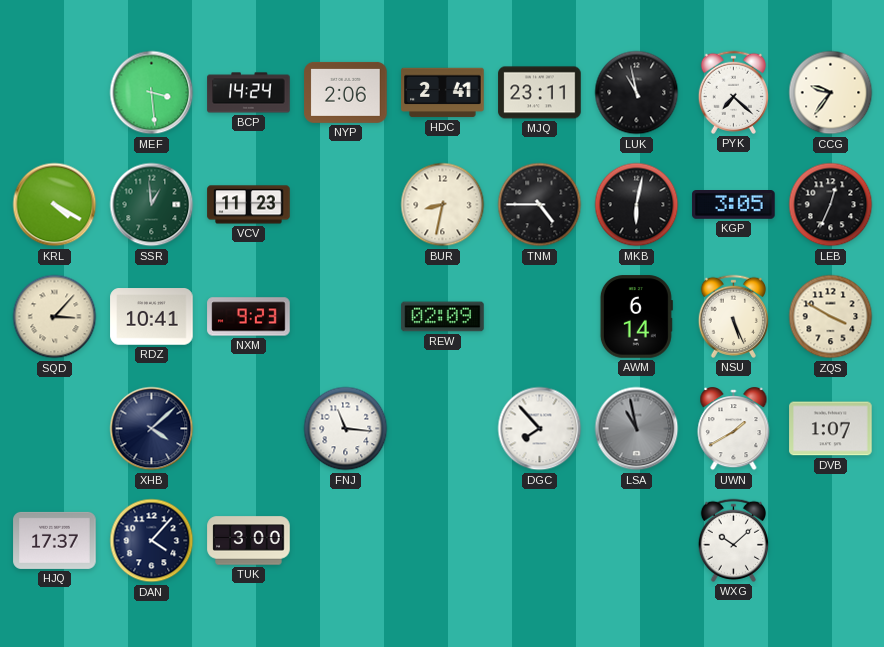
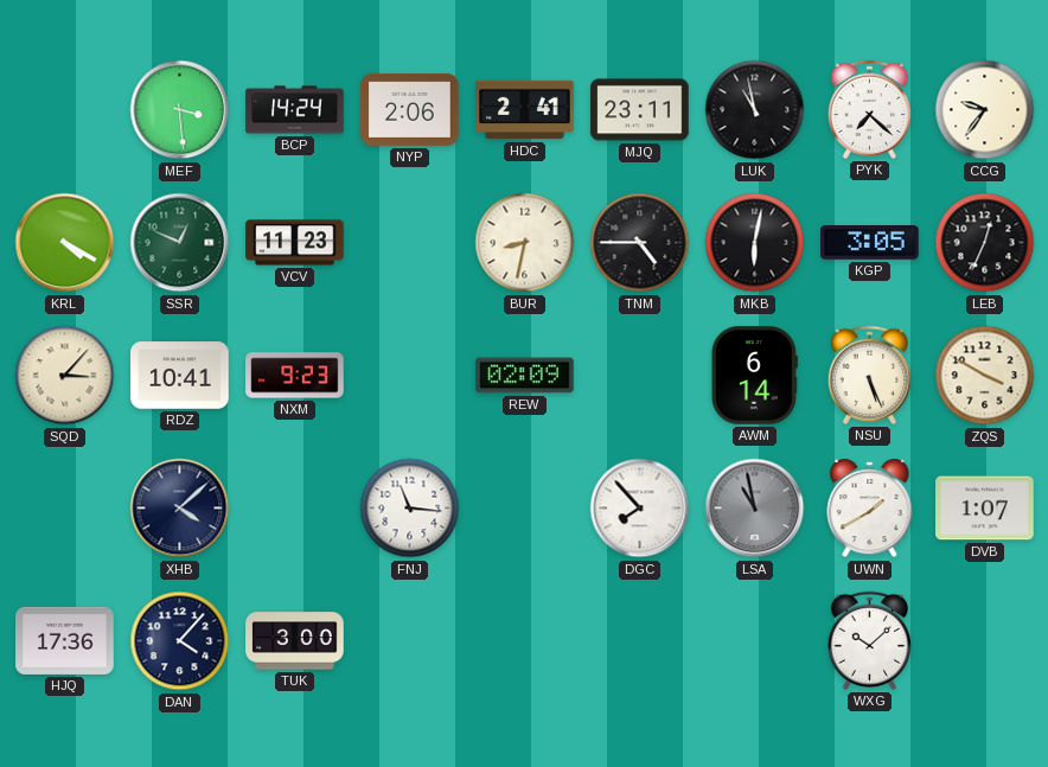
SSR: 12:59 -> 12:49
HJQ: 17:37 -> 17:36
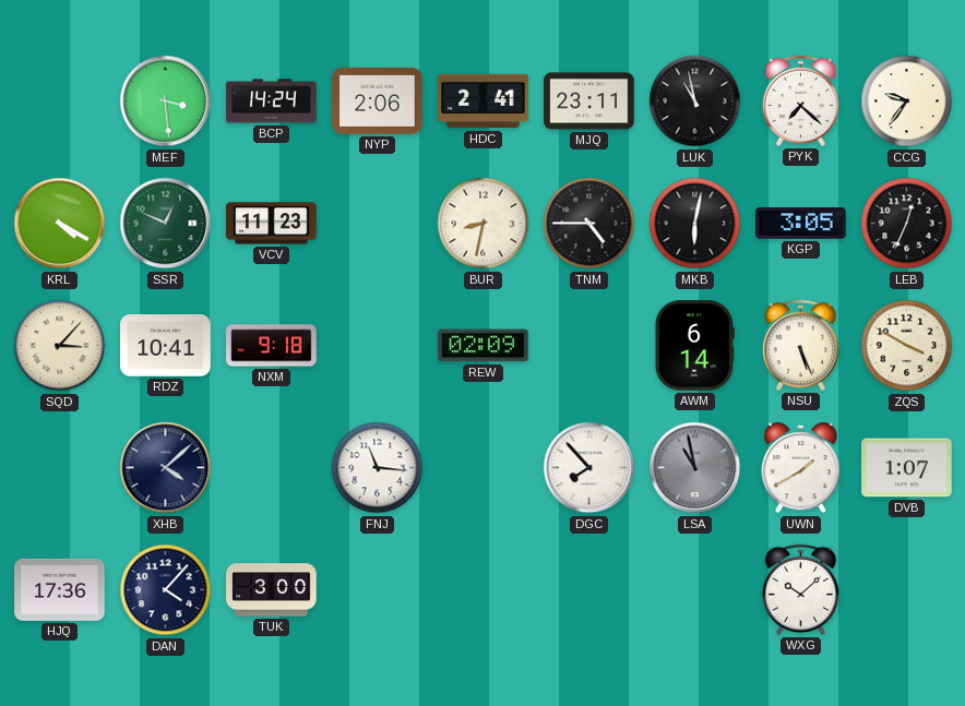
NXM: 9:23 -> 9:18
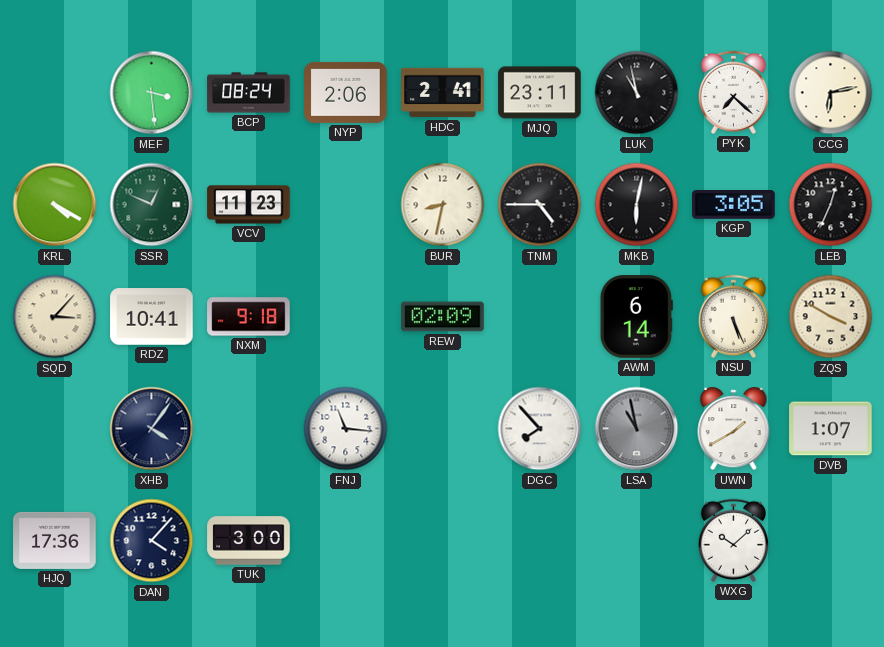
BCP: 14:24 -> 08:24
CCG: 9:36 -> 6:13
XHB: 4:08 -> 4:06
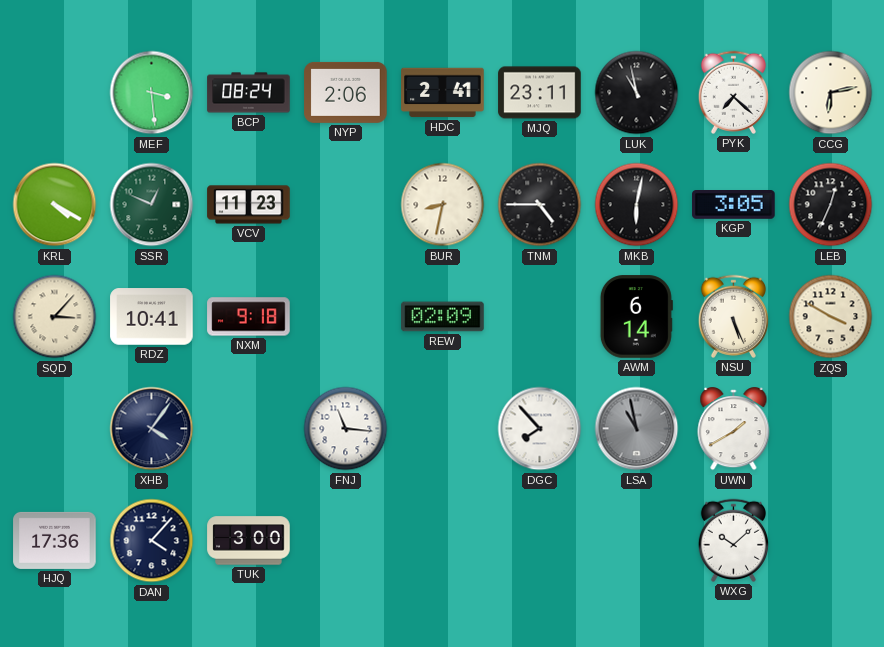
DVB: 1:07 -> none
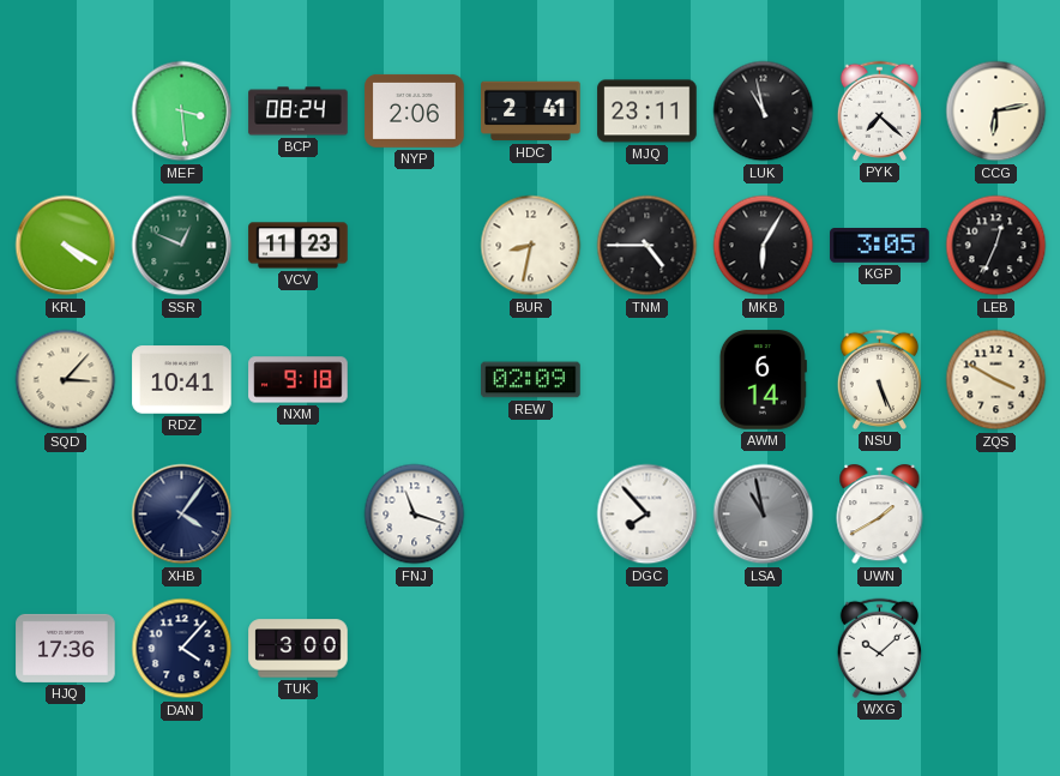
MKB: 6:02 -> 6:05
FNJ: 11:16 -> 11:18
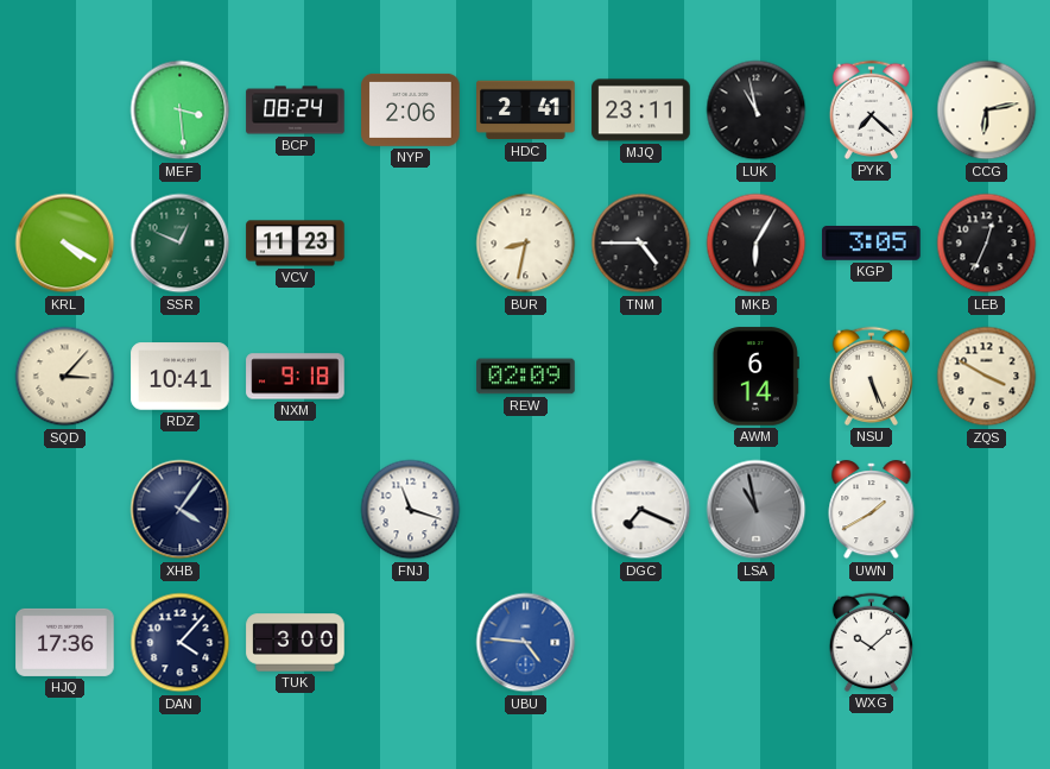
DGC: 7:53 -> 7:19
UBU: none -> 4:46
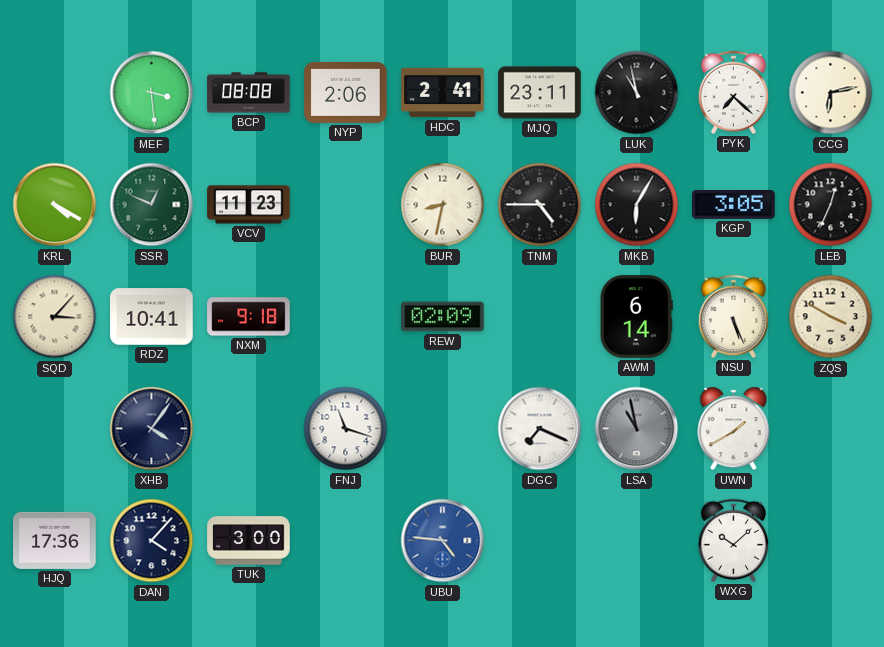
BCP: 08:24 -> 08:08
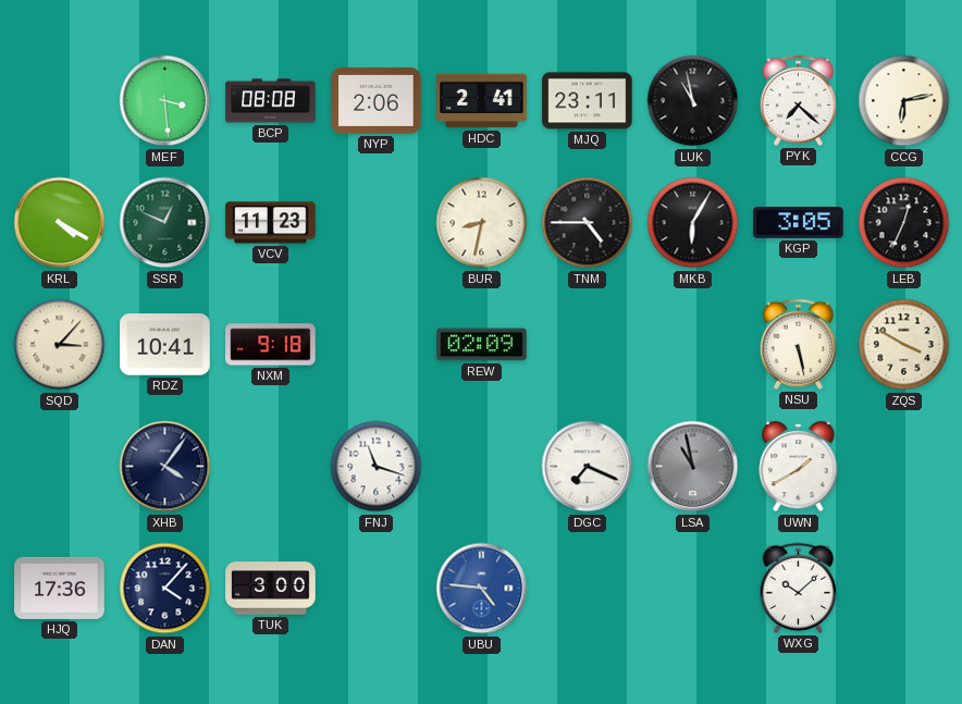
AWM: 6:14 -> none
NSU: 5:26 -> 5:28
